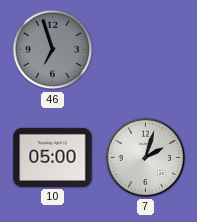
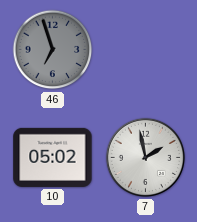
10: 05:00 -> 05:02
7: 2:03 -> 1:58
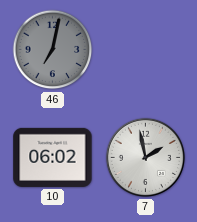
46: 6:57 -> 7:02
10: 05:02 -> 06:02
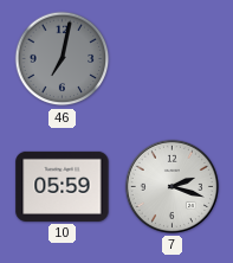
10: 06:02 -> 05:59
7: 1:58 -> 2:18
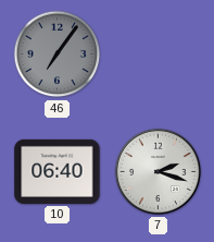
46: 7:02 -> 7:06
10: 05:59 -> 06:40
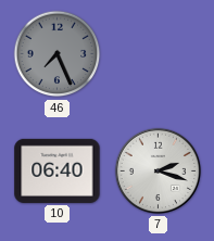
46: 7:06 -> 7:26
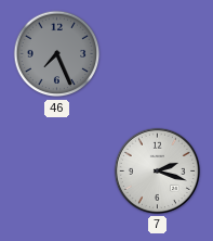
10: 06:40 -> none
